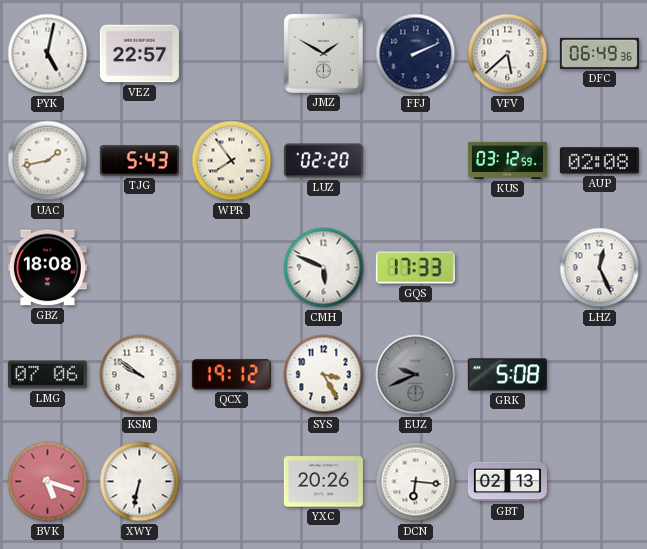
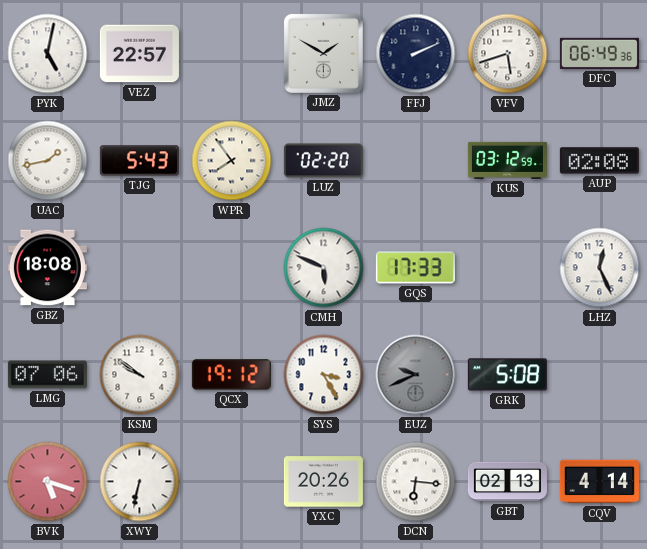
VFV: 5:38 -> 5:42
CQV: none -> 4:14
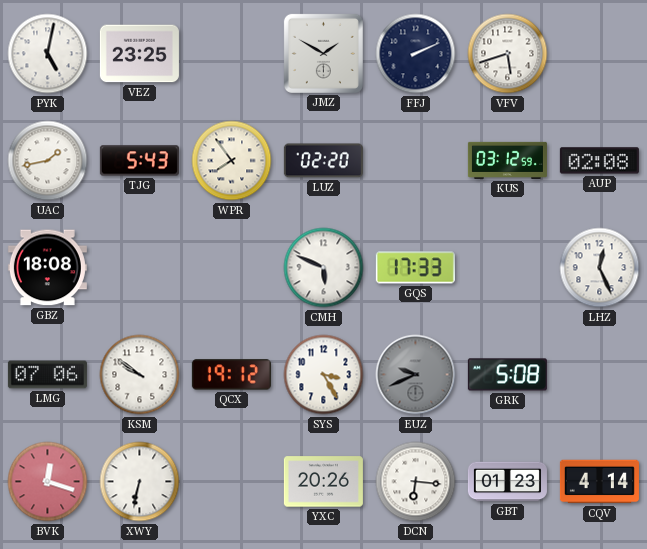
VEZ: 22:57 -> 23:25
DFC: 06:49 -> none
BVK: 5:18 -> 12:18
GBT: 02:13 -> 01:23
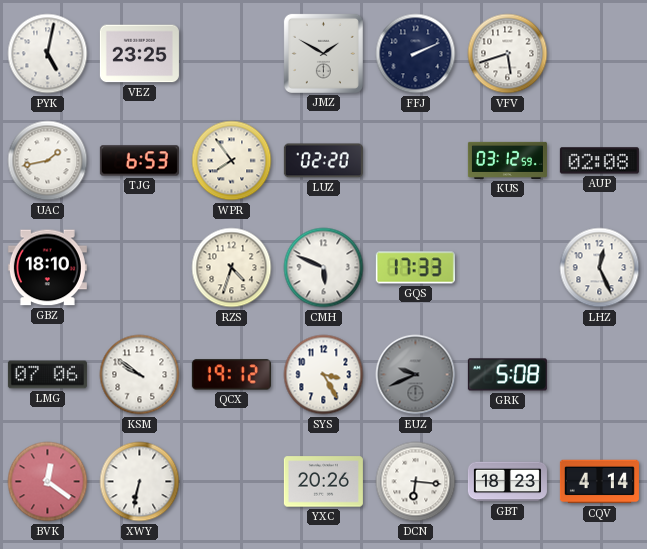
TJG: 5:43 -> 6:53
GBZ: 18:08 -> 18:10
RZS: none -> 4:33
BVK: 12:18 -> 12:21
GBT: 01:23 -> 18:23
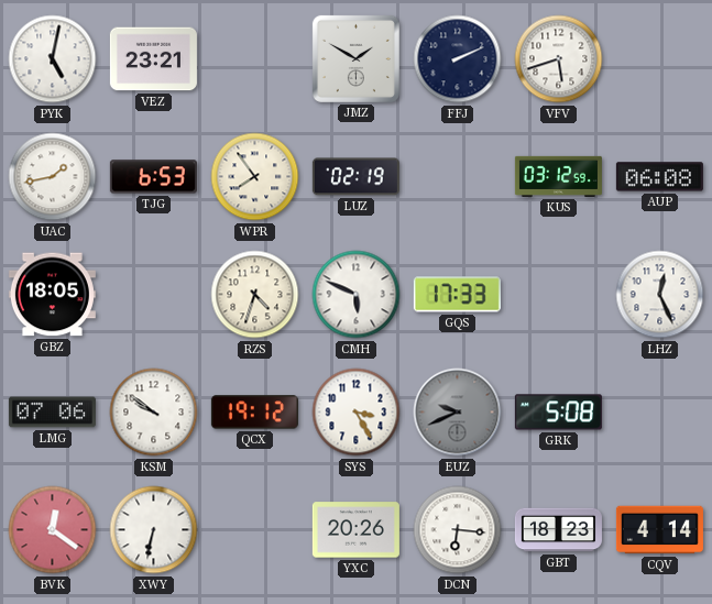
VEZ: 23:25 -> 23:21
LUZ: 02:20 -> 02:19
AUP: 02:08 -> 06:08
GBZ: 18:10 -> 18:05
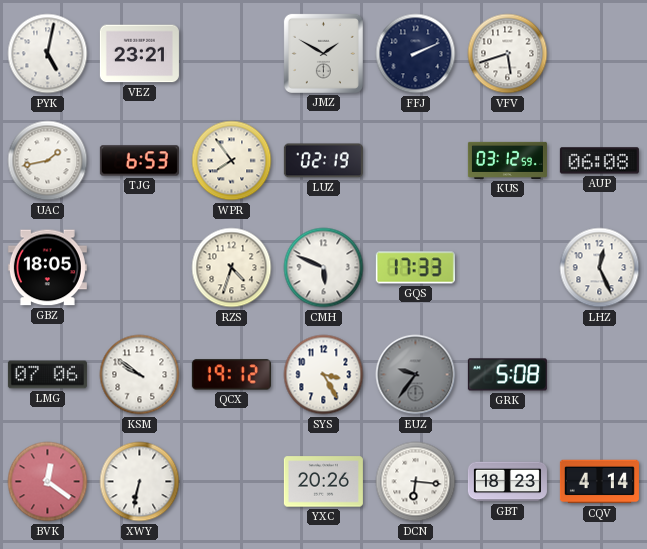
EUZ: 9:41 -> 9:36
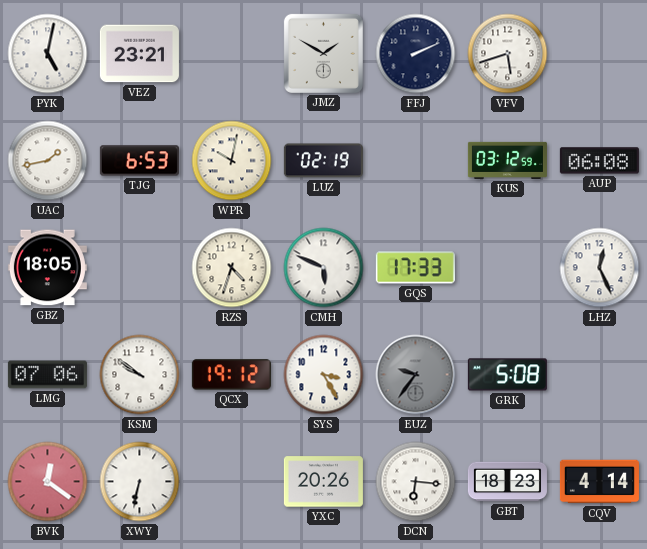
WPR: 7:54 -> 10:02
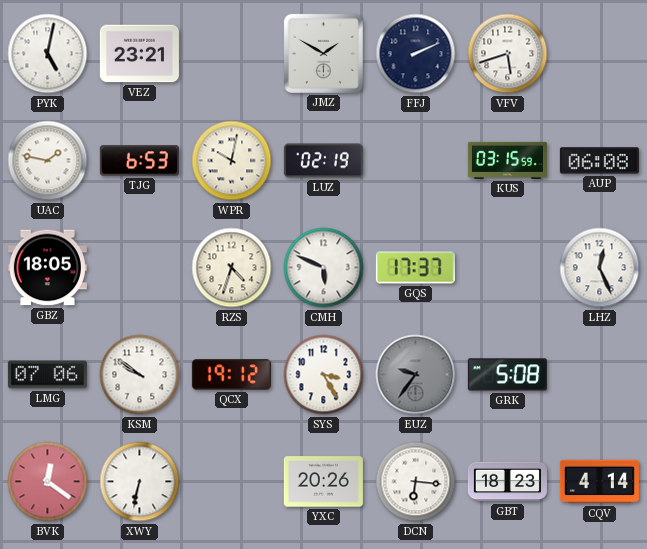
UAC: 1:43 -> 1:47
KUS: 03:12 -> 03:15
GQS: 17:33 -> 17:37
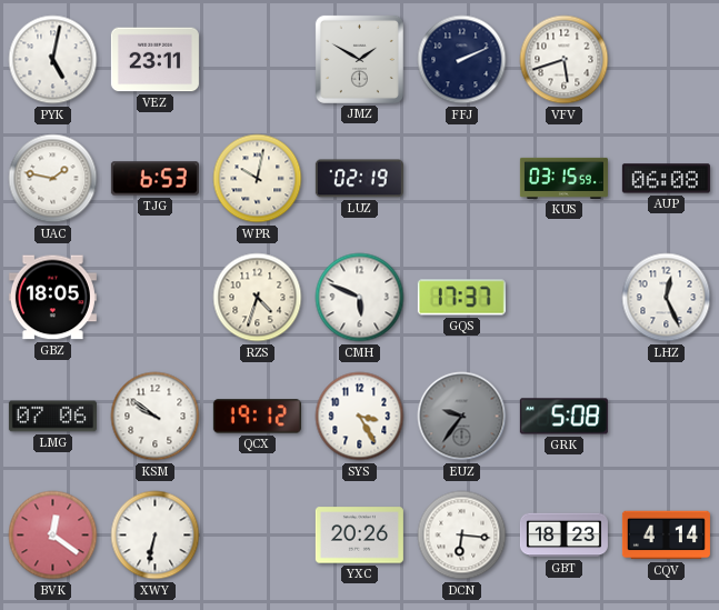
VEZ: 23:21 -> 23:11
